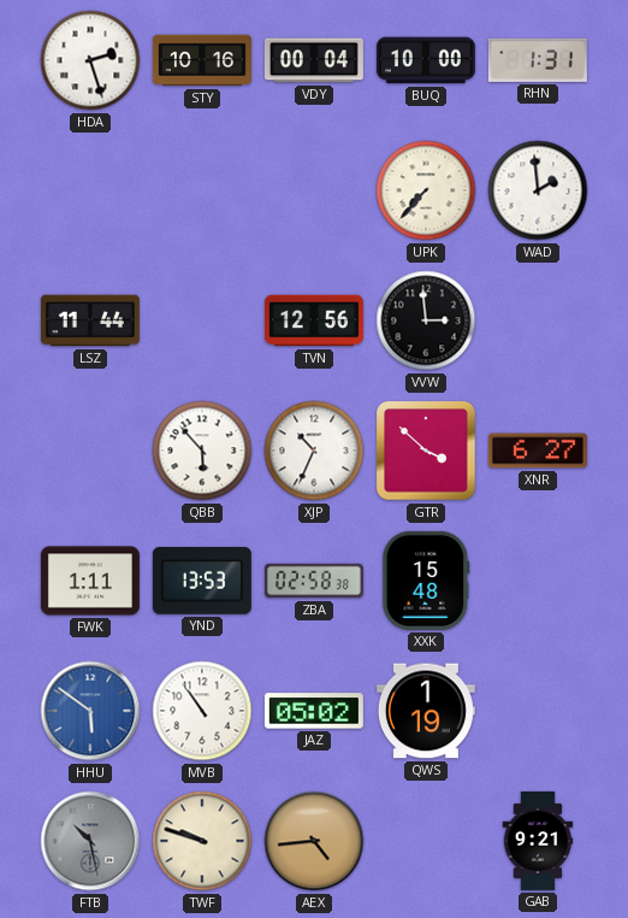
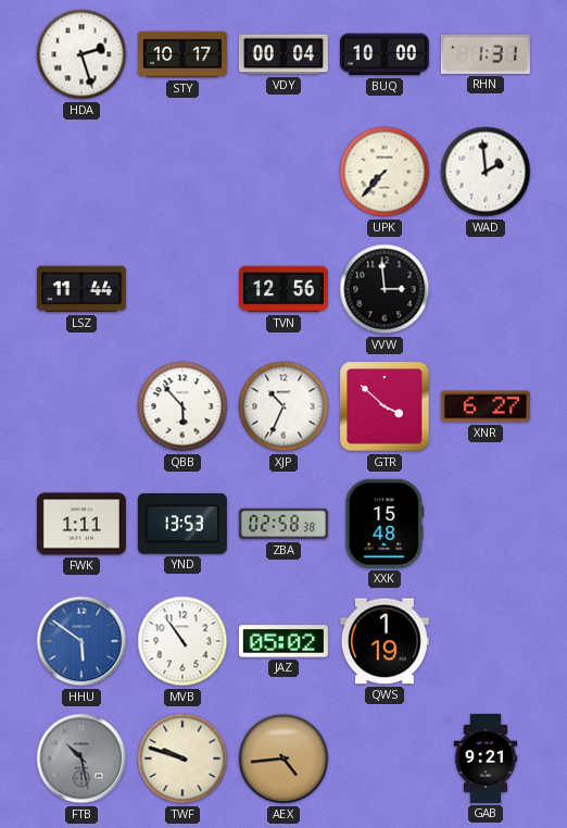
STY: 10:16 -> 10:17
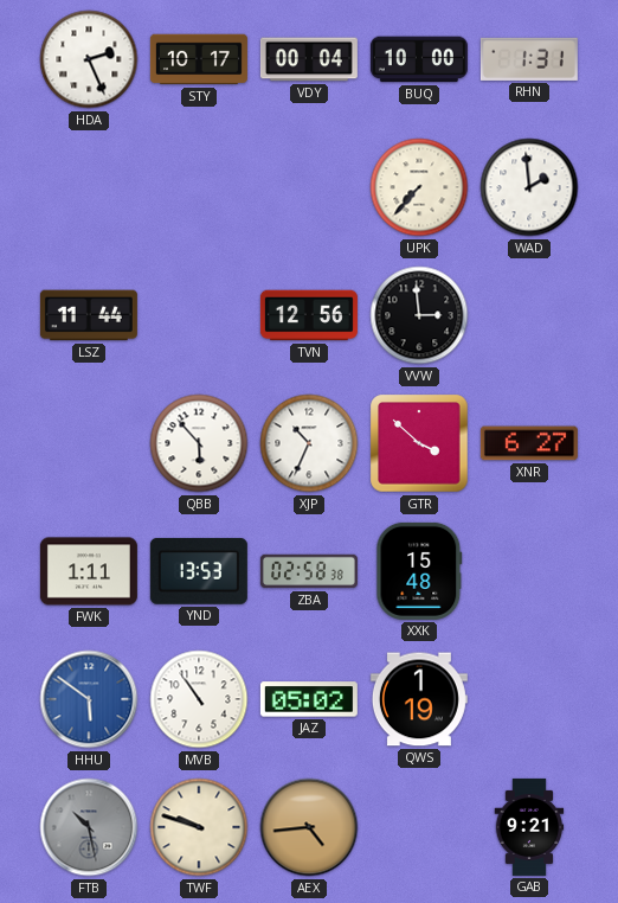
HDA: 2:27 -> 2:26
